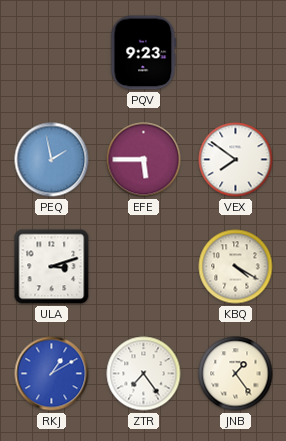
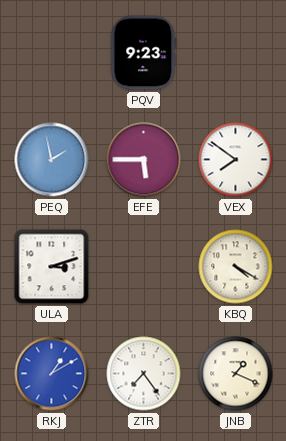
JNB: 1:24 -> 1:19
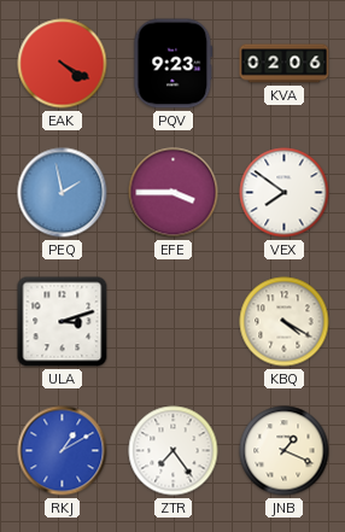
EAK: none -> 4:20
KVA: none -> 02:06
EFE: 5:45 -> 3:45
